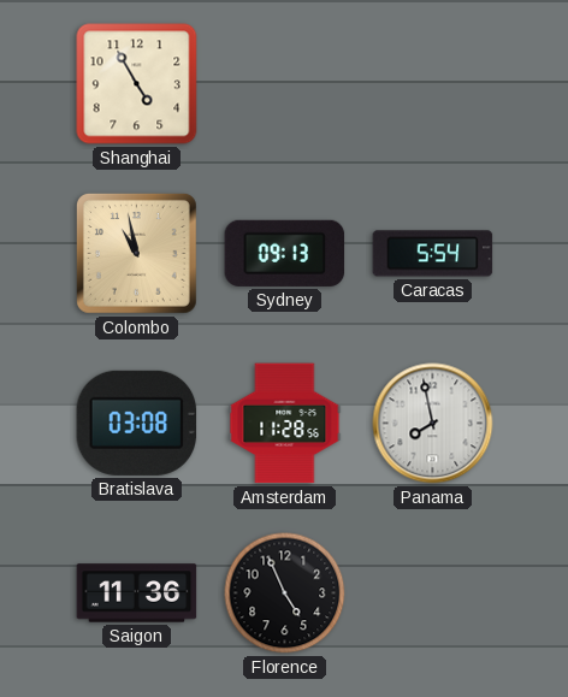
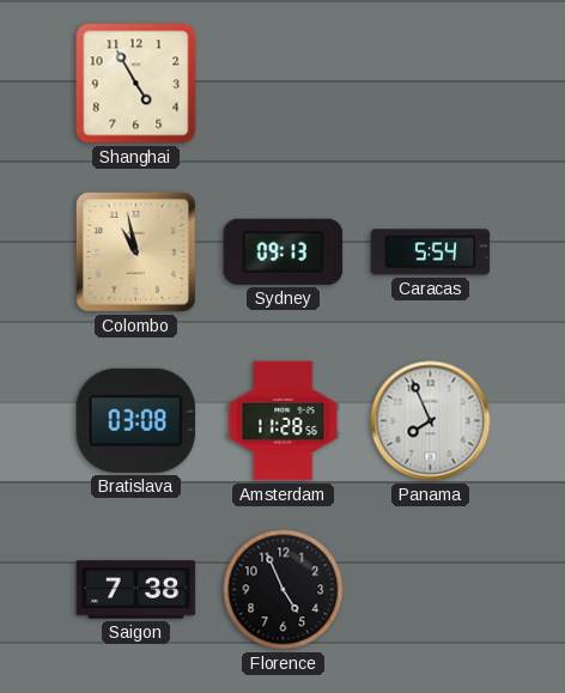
Panama: 7:58 -> 7:56
Saigon: 11:36 -> 7:38
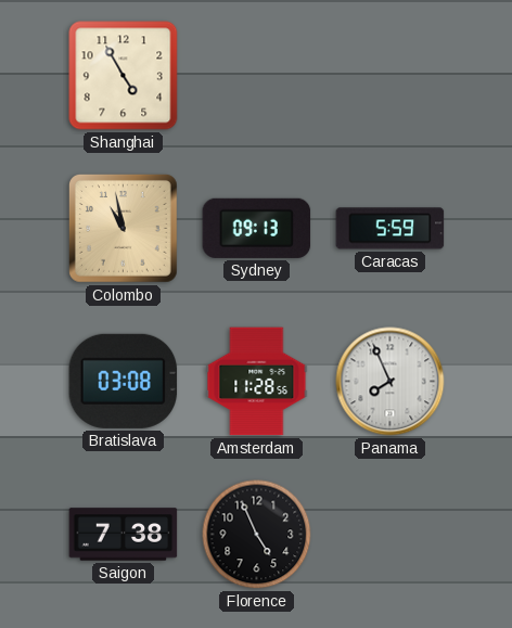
Caracas: 5:54 -> 5:59
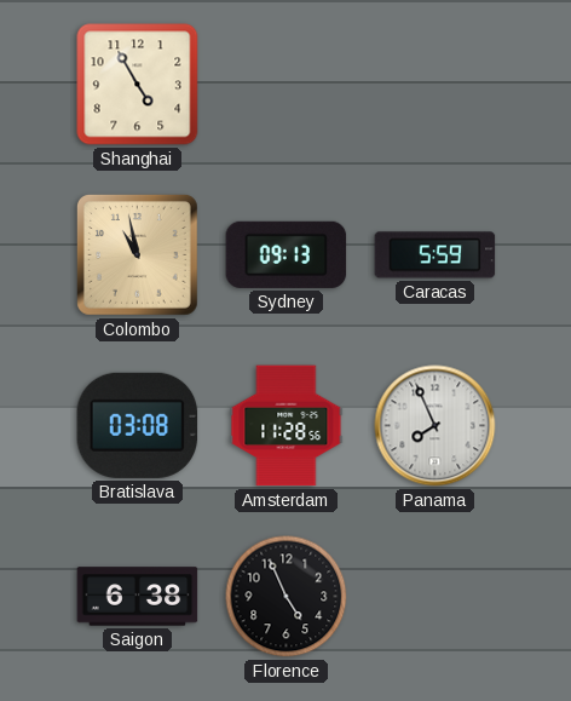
Saigon: 7:38 -> 6:38
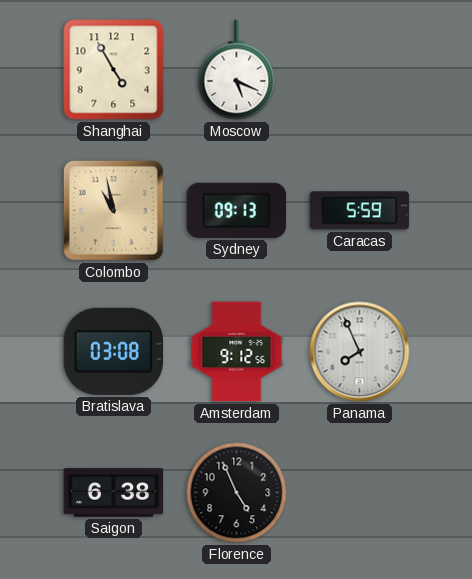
Moscow: none -> 5:19
Amsterdam: 11:28 -> 9:12
